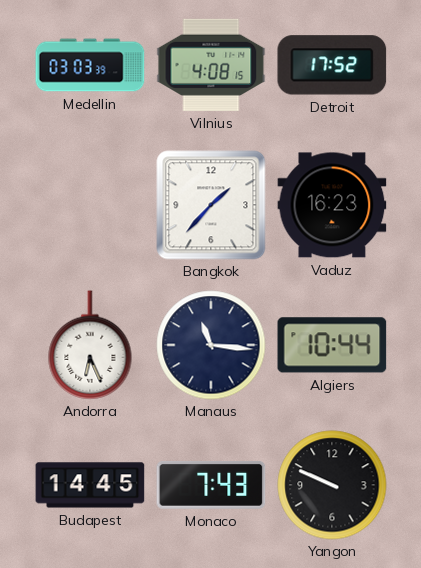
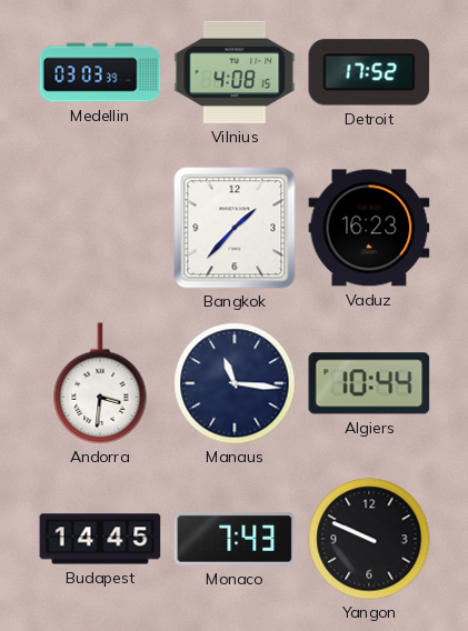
Andorra: 6:26 -> 3:31
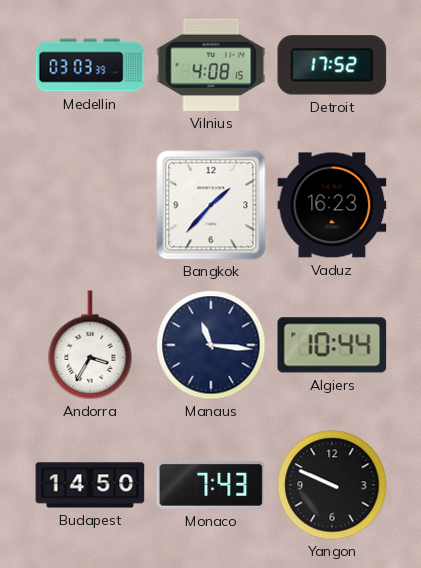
Andorra: 3:31 -> 3:35
Budapest: 14:45 -> 14:50
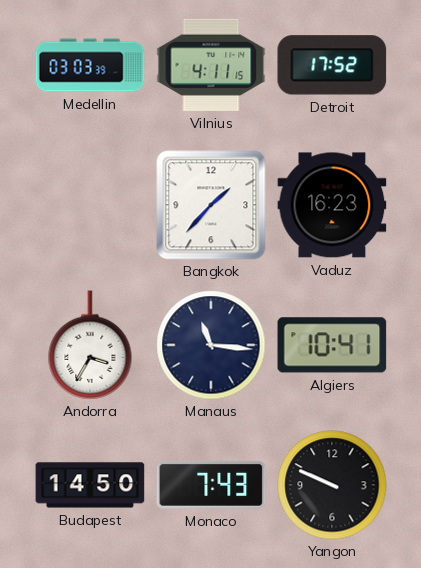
Vilnius: 4:08 -> 4:11
Algiers: 10:44 -> 10:41
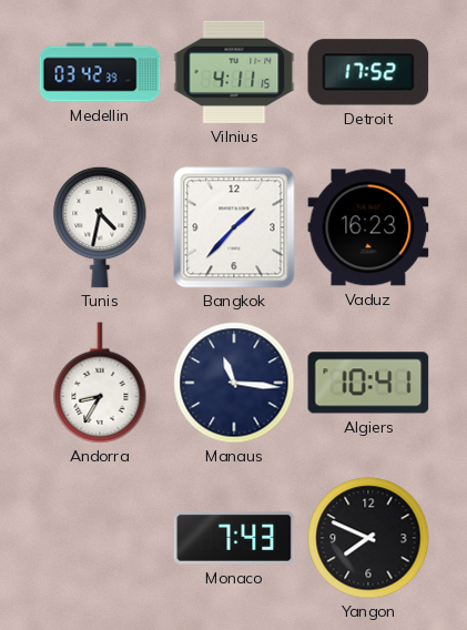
Medellin: 03:03 -> 03:42
Tunis: none -> 4:32
Andorra: 3:35 -> 8:35
Budapest: 14:50 -> none
Yangon: 9:49 -> 7:49
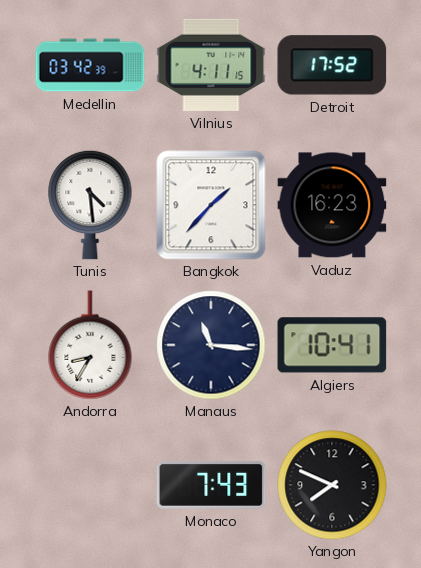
Tunis: 4:32 -> 4:29
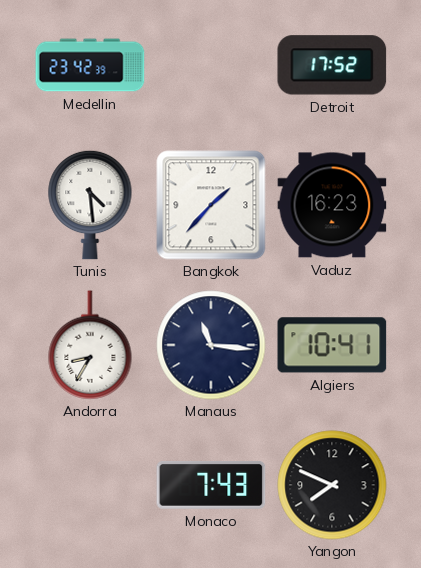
Medellin: 03:42 -> 23:42
Vilnius: 4:11 -> none
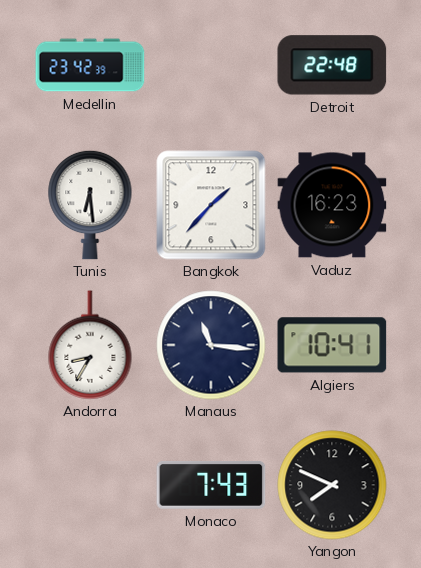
Detroit: 17:52 -> 22:48
Tunis: 4:29 -> 6:29
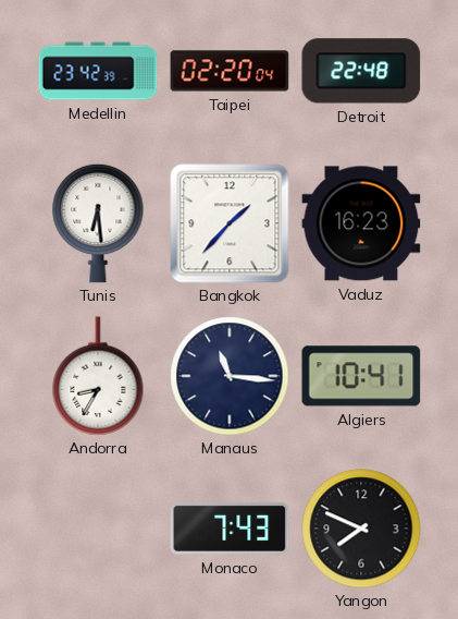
Taipei: none -> 02:20
